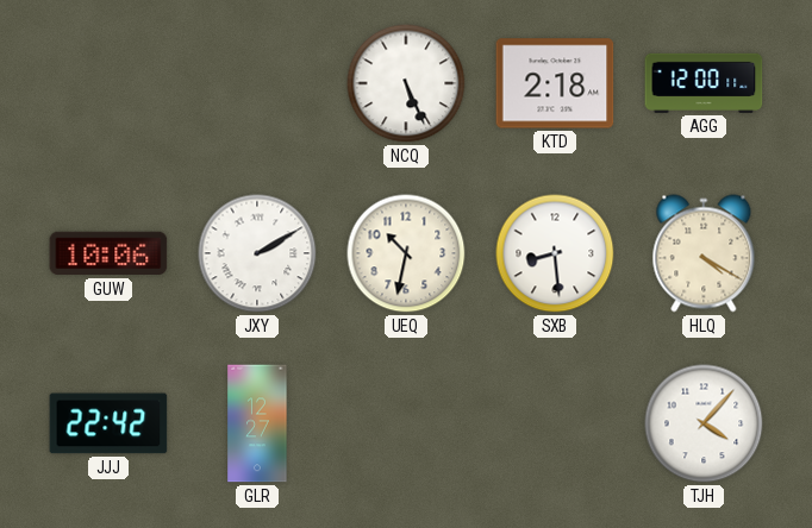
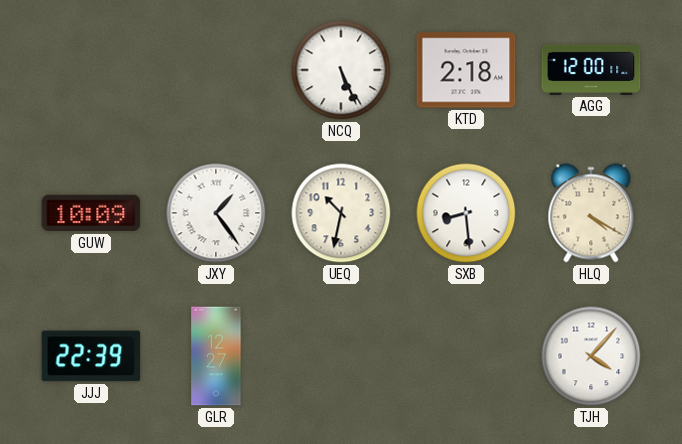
GUW: 10:06 -> 10:09
JXY: 2:10 -> 1:24
JJJ: 22:42 -> 22:39
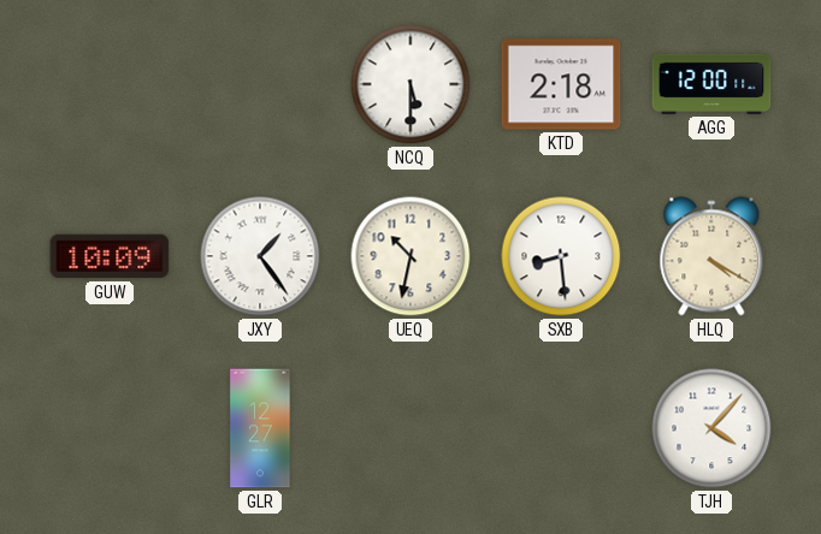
NCQ: 5:26 -> 5:30
JJJ: 22:39 -> none
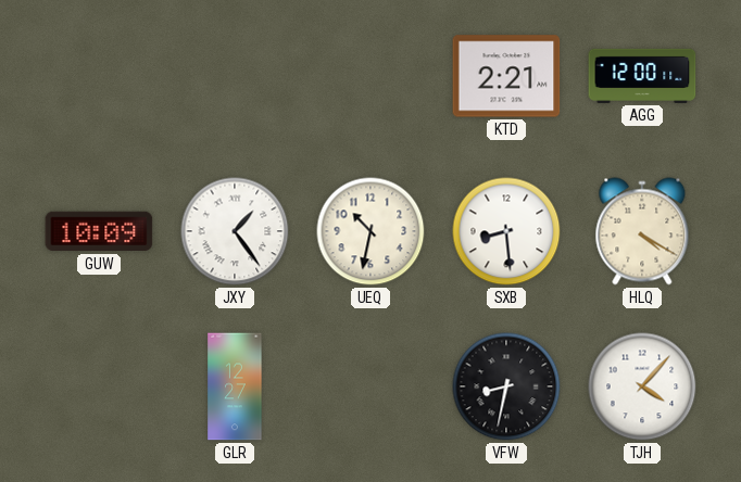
NCQ: 5:30 -> none
KTD: 2:18 -> 2:21
VFW: none -> 8:32
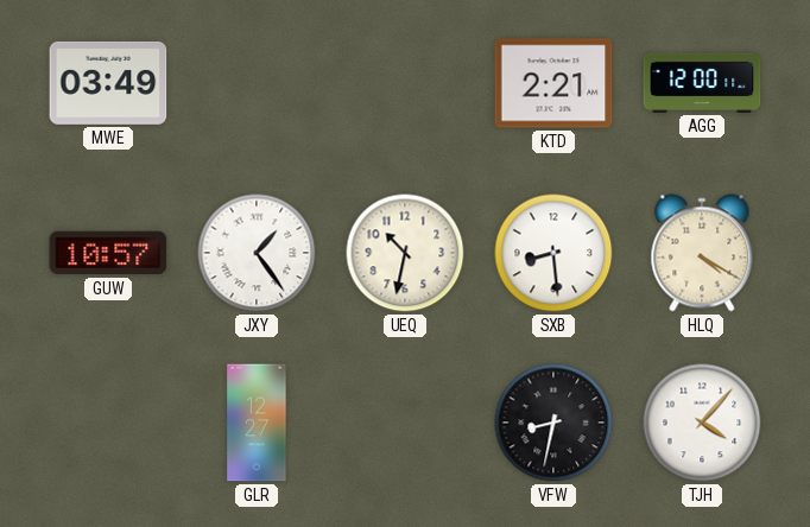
MWE: none -> 03:49
GUW: 10:09 -> 10:57
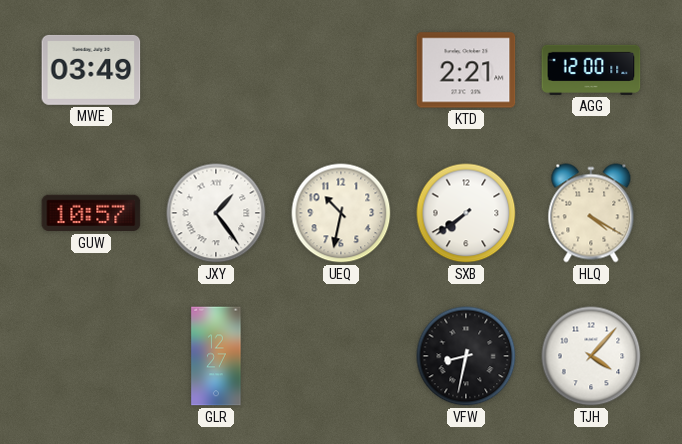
SXB: 8:29 -> 7:39
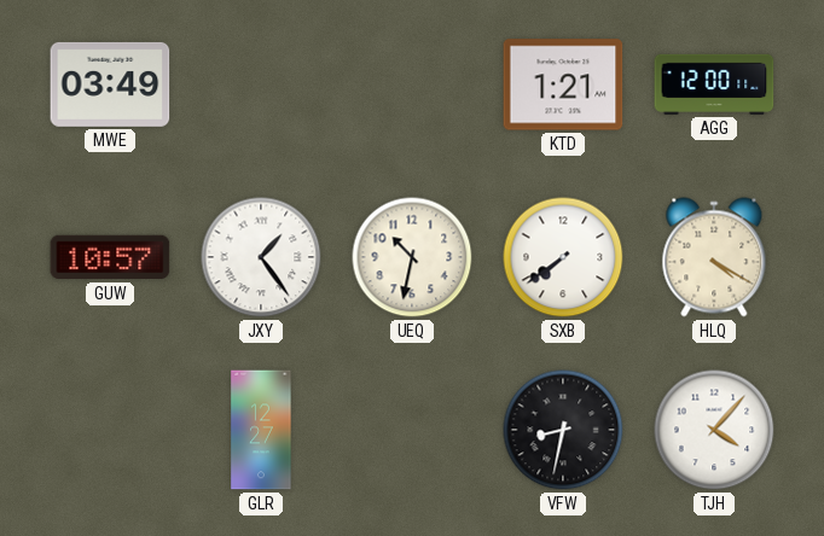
KTD: 2:21 -> 1:21
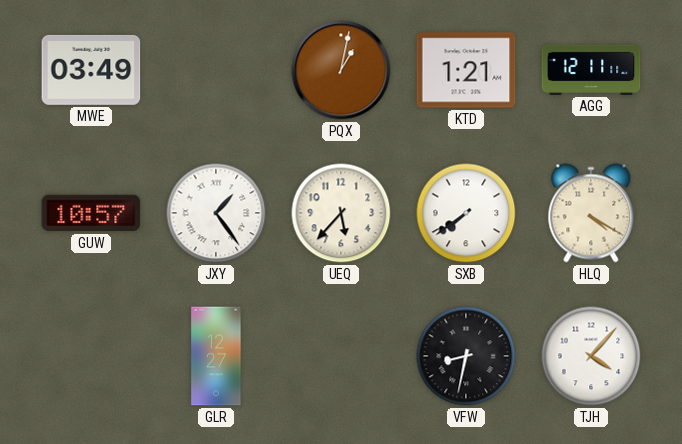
PQX: none -> 1:02
AGG: 12:00 -> 12:11
UEQ: 10:32 -> 5:37
